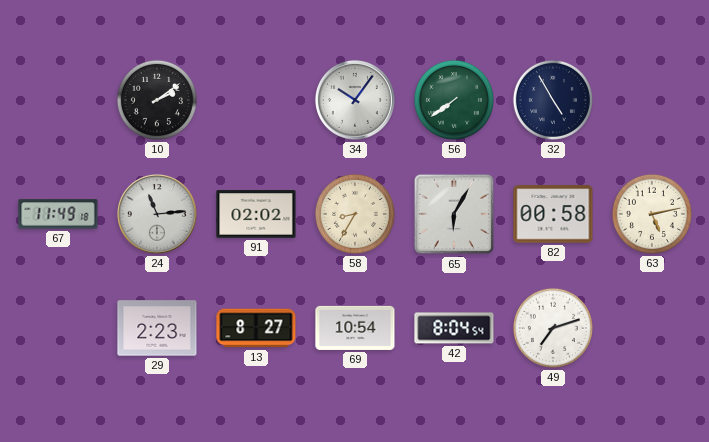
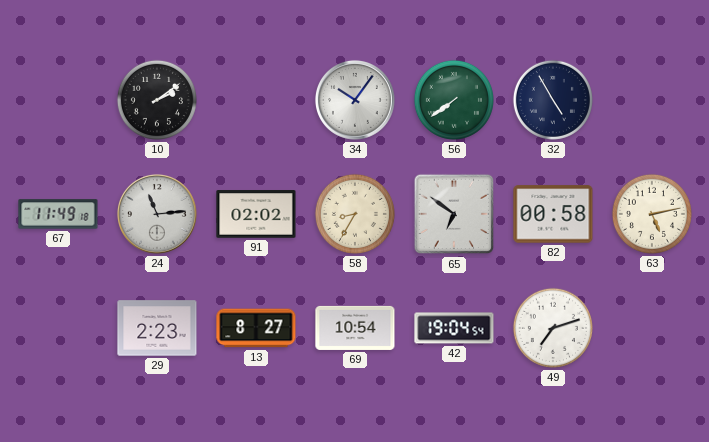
65: 6:05 -> 6:51
42: 8:04 -> 19:04
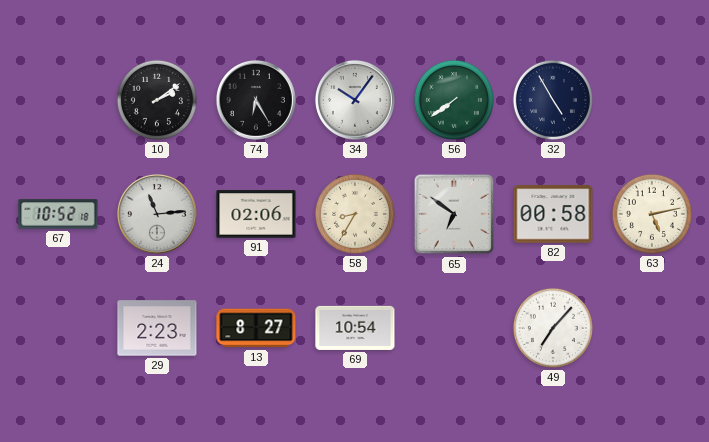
74: none -> 6:25
67: 11:49 -> 10:52
91: 02:02 -> 02:06
42: 19:04 -> none
49: 7:12 -> 7:07
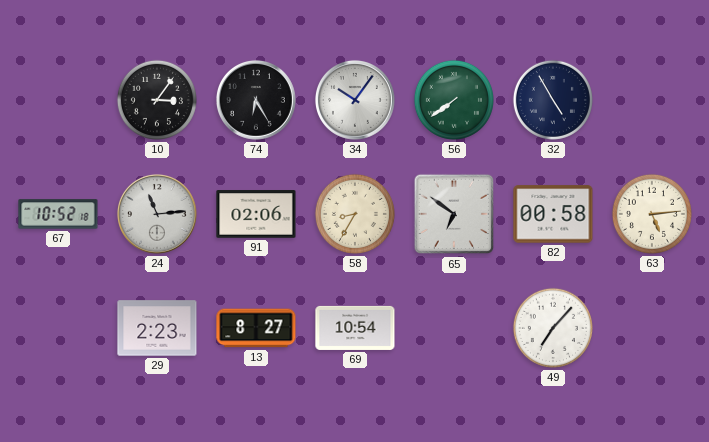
10: 2:09 -> 3:06
63: 5:13 -> 5:14
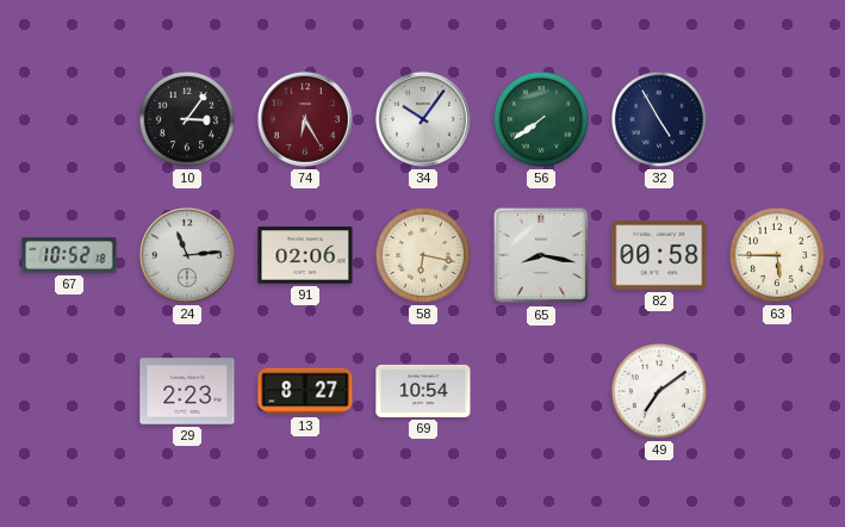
74 dial: black -> burgundy
58: 8:35 -> 6:17
65: 6:51 -> 8:17
63: 5:14 -> 5:45
49: 7:07 -> 7:09
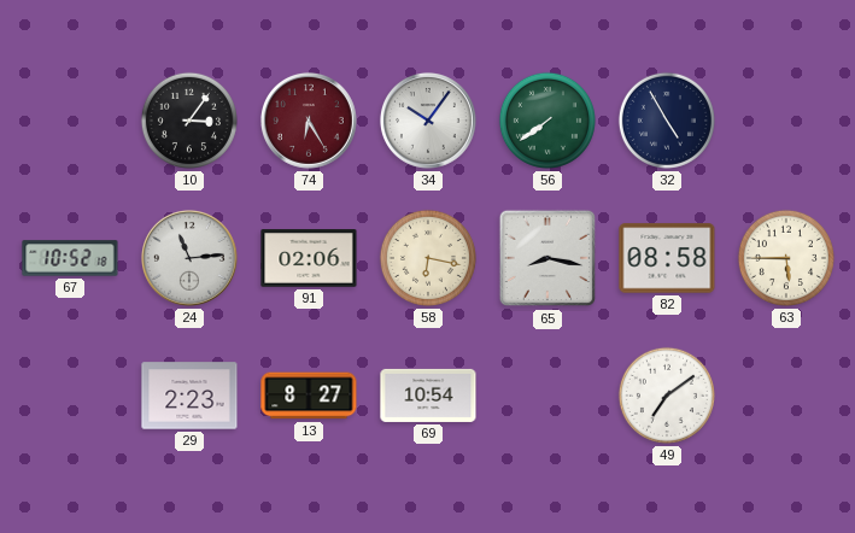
82: 00:58 -> 08:58
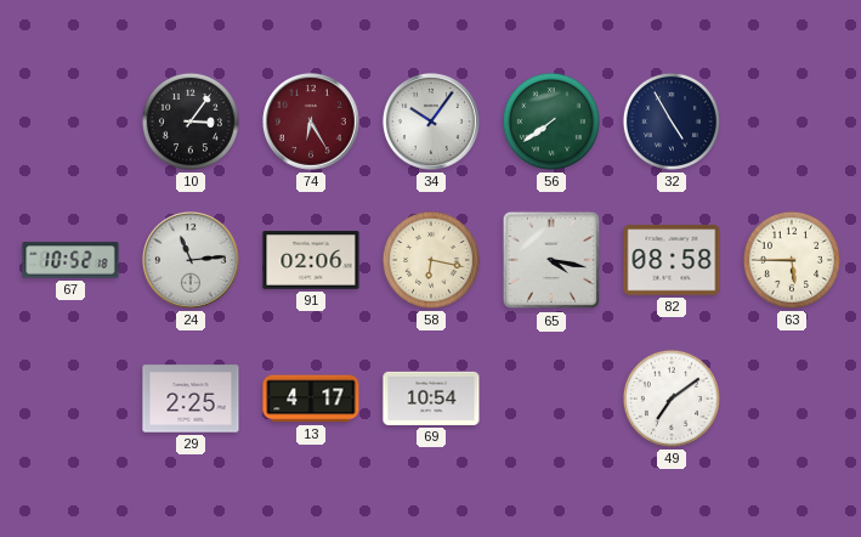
65: 8:17 -> 4:17
29: 2:23 -> 2:25
13: 8:27 -> 4:17
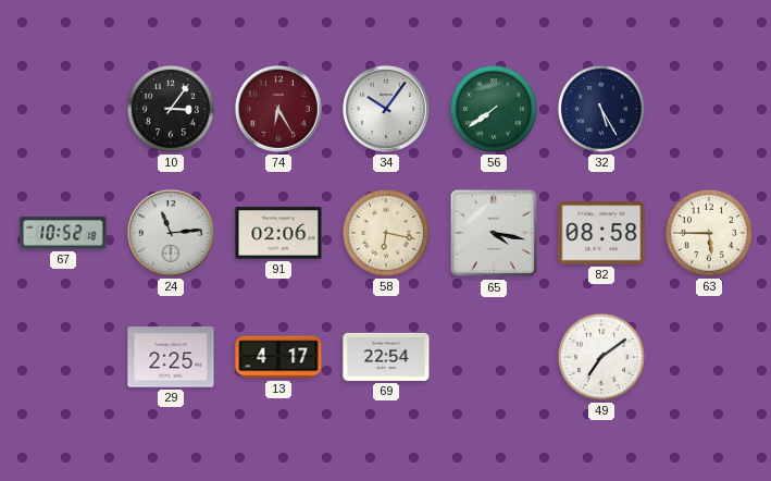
32: 4:55 -> 5:25
69: 10:54 -> 22:54
